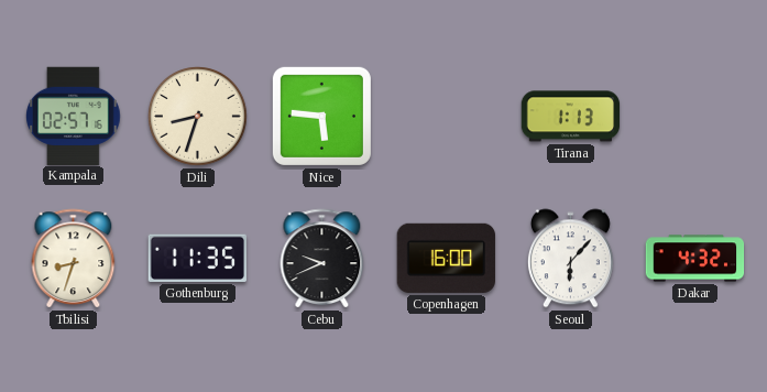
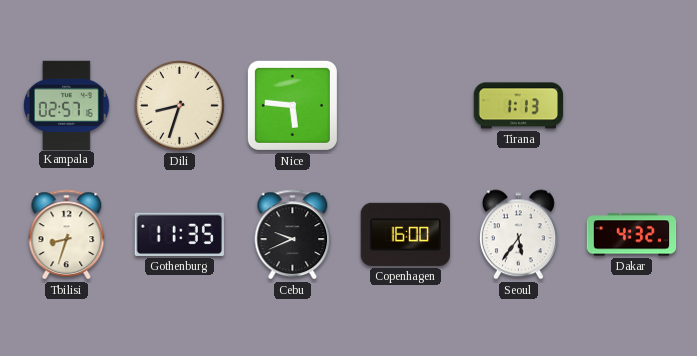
Seoul: 6:07 -> 5:36
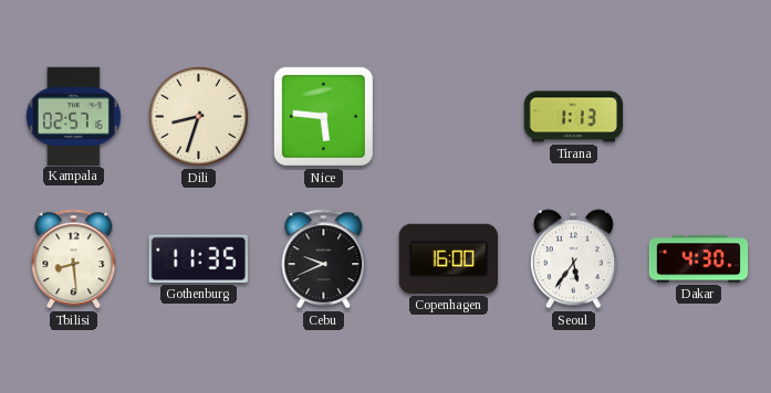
Tbilisi: 8:33 -> 8:29
Dakar: 4:32 -> 4:30
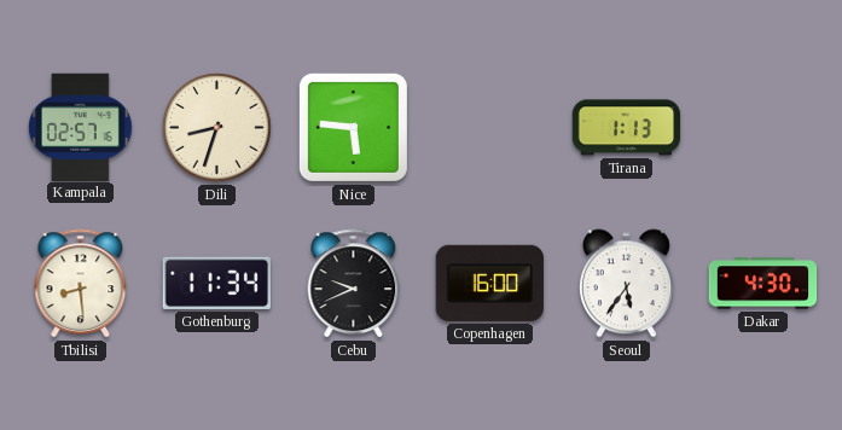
Gothenburg: 11:35 -> 11:34
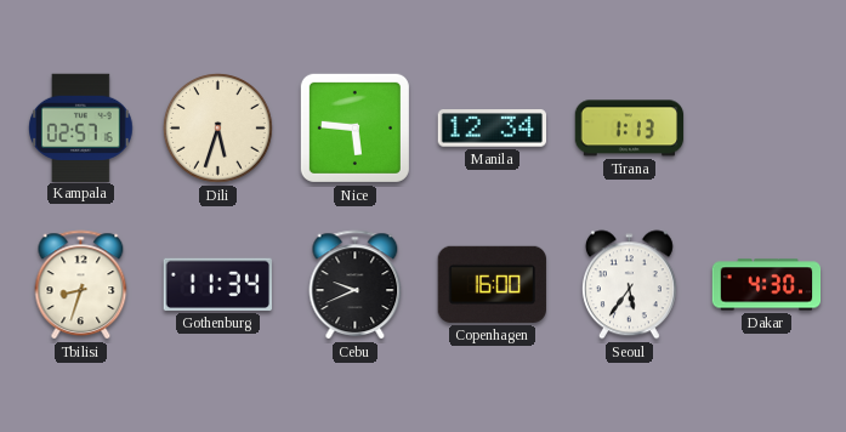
Dili: 8:33 -> 5:33
Manila: none -> 12:34
Tbilisi: 8:29 -> 8:33
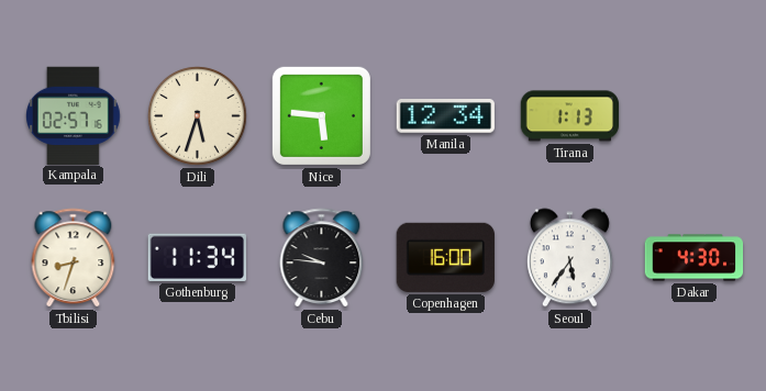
Cebu: 9:41 -> 9:46
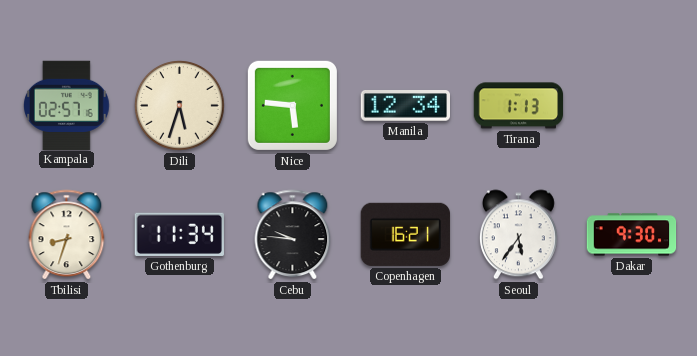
Copenhagen: 16:00 -> 16:21
Dakar: 4:30 -> 9:30
